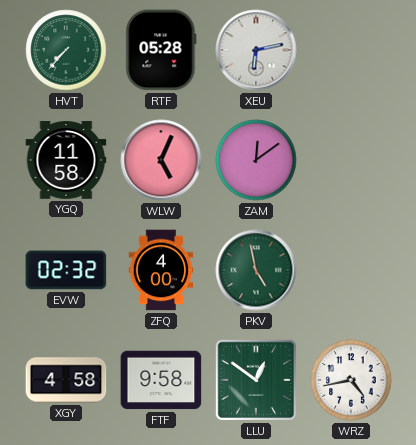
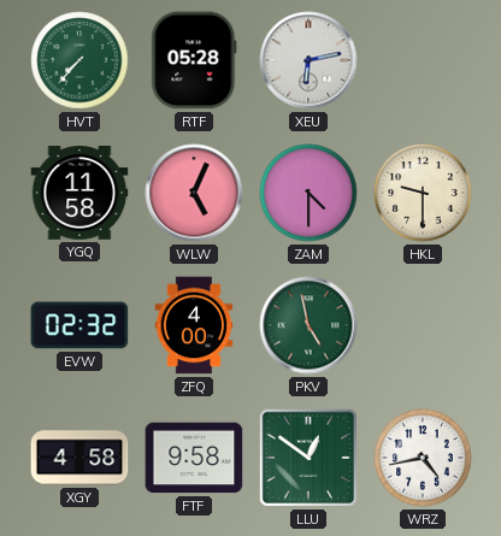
ZAM: 12:09 -> 4:30
HKL: none -> 9:30
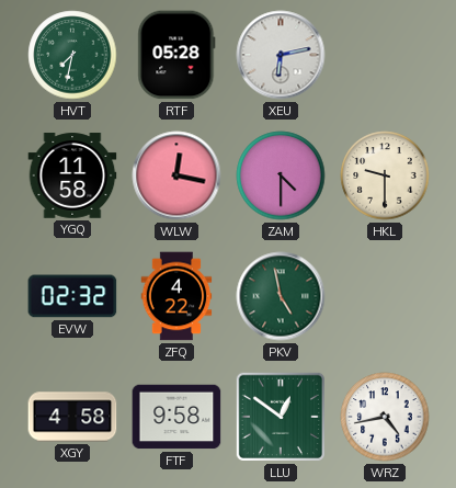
HVT: 7:37 -> 7:32
WLW: 5:04 -> 12:17
ZFQ: 4:00 -> 4:22
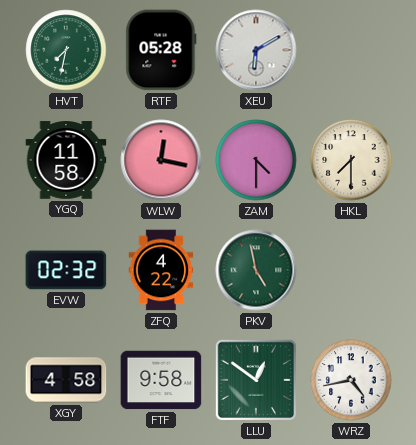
XEU: 6:13 -> 6:10
HKL: 9:30 -> 7:30
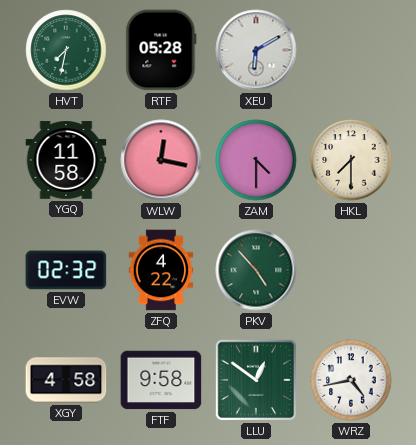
PKV: 4:58 -> 4:53
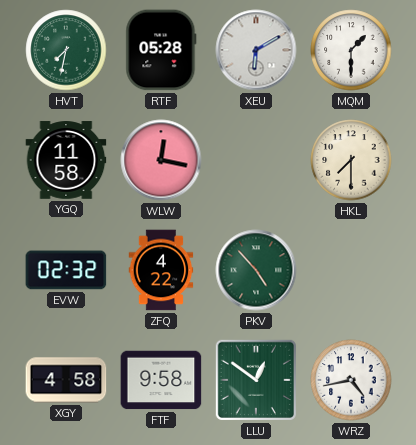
MQM: none -> 1:30
ZAM: 4:30 -> none
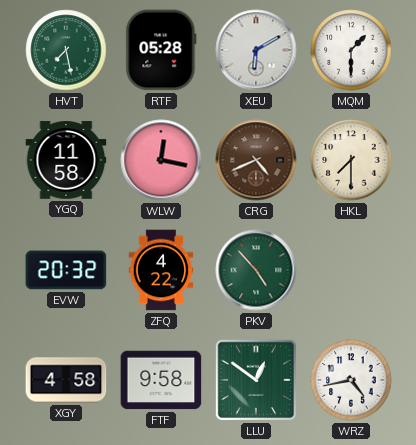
HVT: 7:32 -> 7:28
CRG: none -> 4:41
EVW: 02:32 -> 20:32
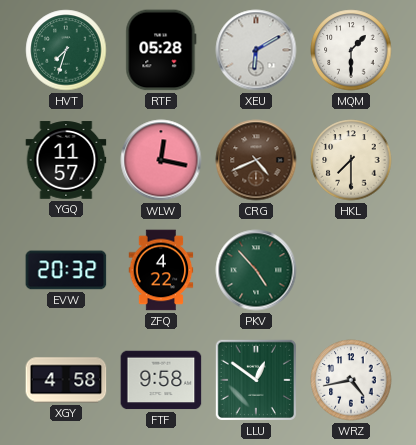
HVT: 7:28 -> 7:33
YGQ: 11:58 -> 11:57
